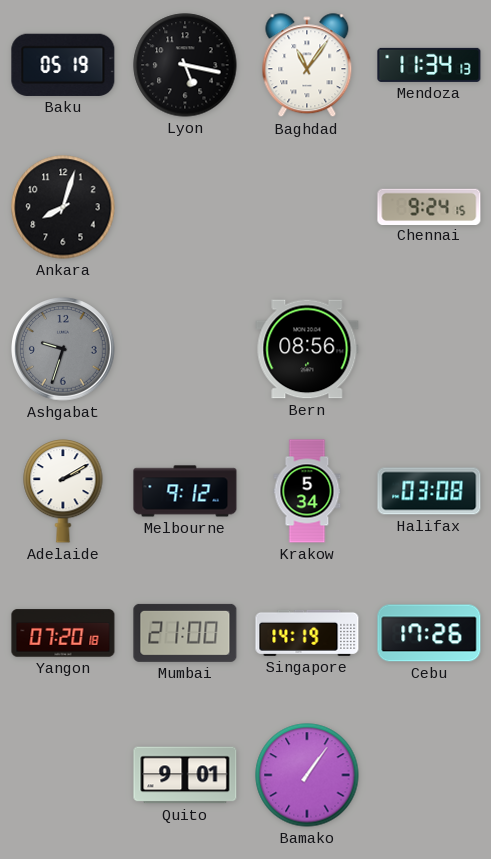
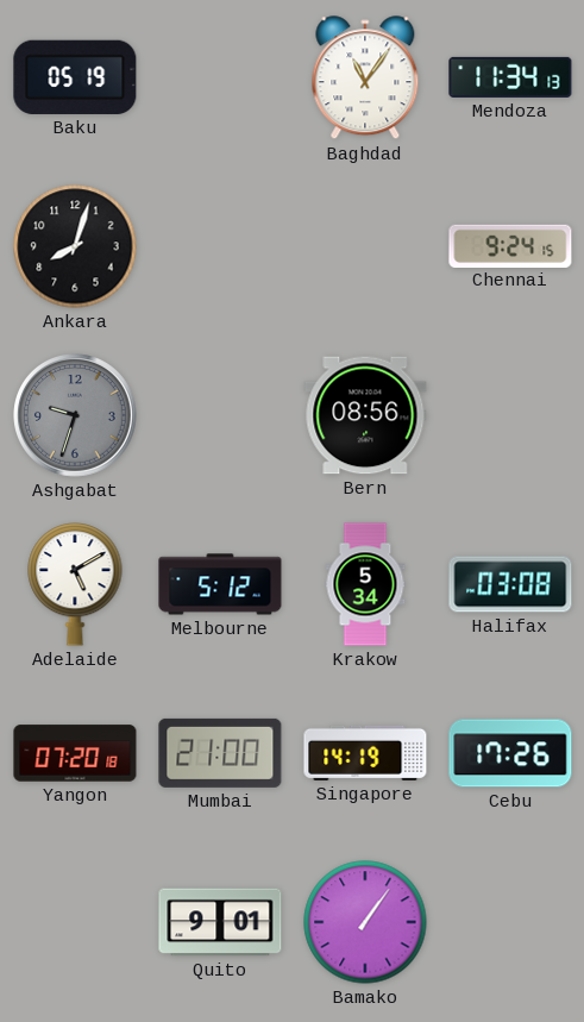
Lyon: 5:17 -> none
Adelaide: 2:10 -> 5:10
Melbourne: 9:12 -> 5:12
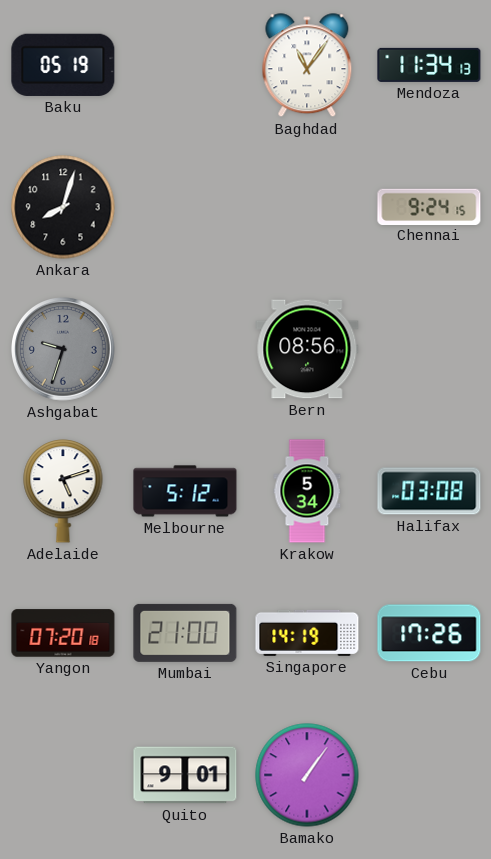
Adelaide: 5:10 -> 5:12
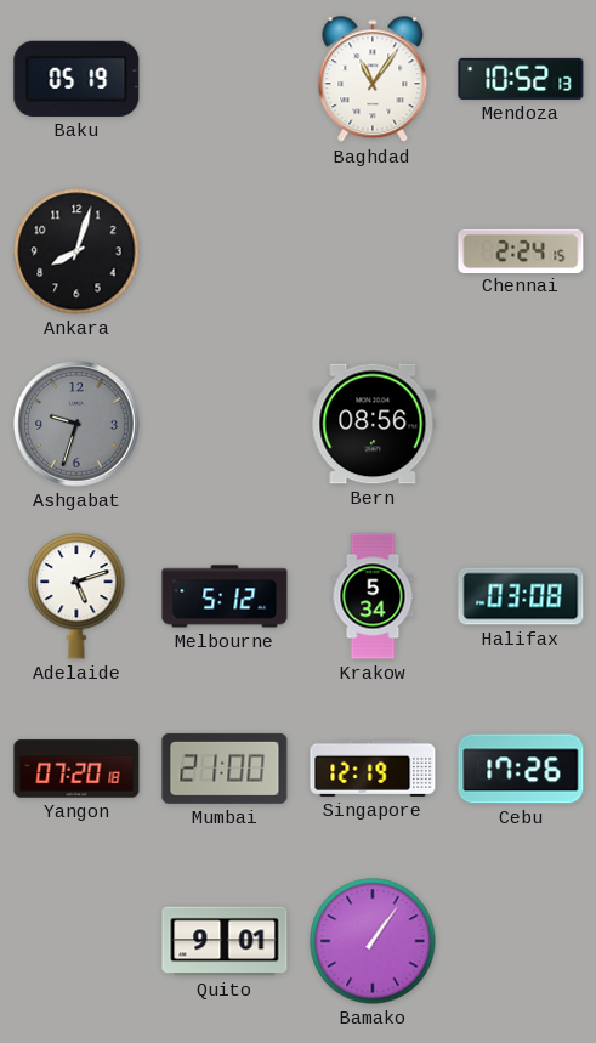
Mendoza: 11:34 -> 10:52
Chennai: 9:24 -> 2:24
Singapore: 14:19 -> 12:19
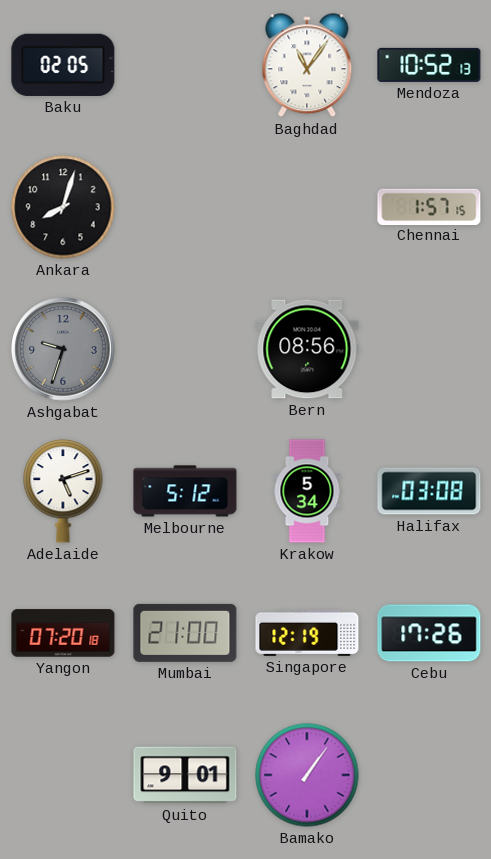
Baku: 05:19 -> 02:05
Chennai: 2:24 -> 1:57
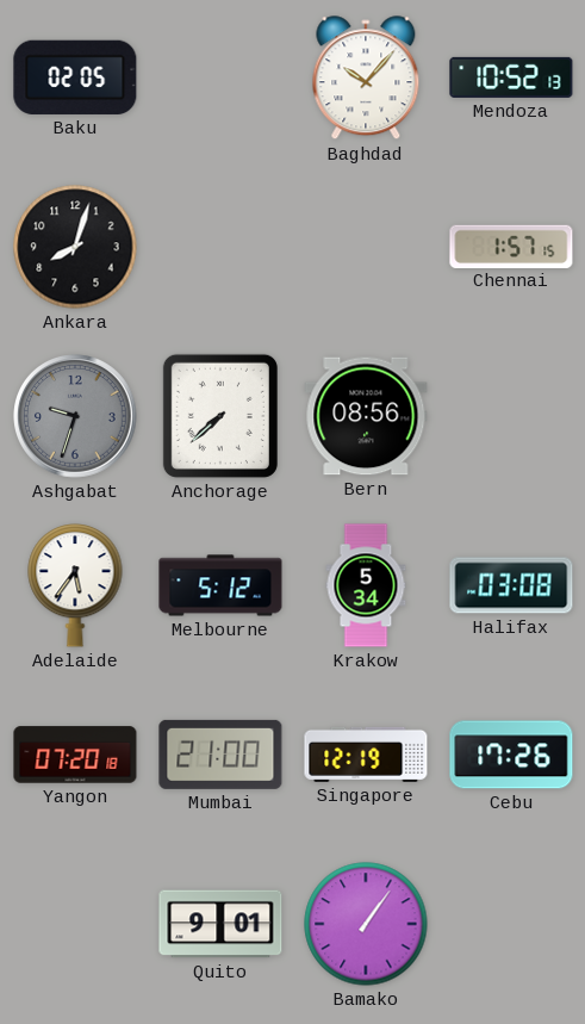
Baghdad: 11:06 -> 10:07
Anchorage: none -> 7:38
Adelaide: 5:12 -> 5:36
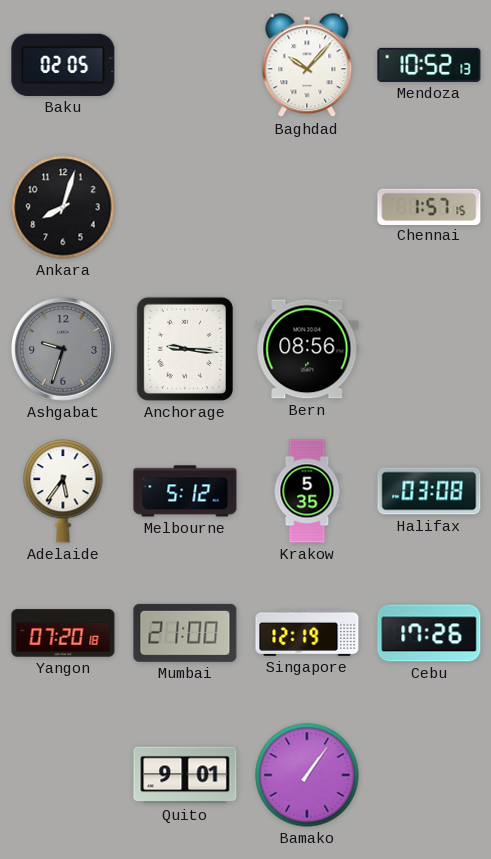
Anchorage: 7:38 -> 9:16
Krakow: 5:34 -> 5:35
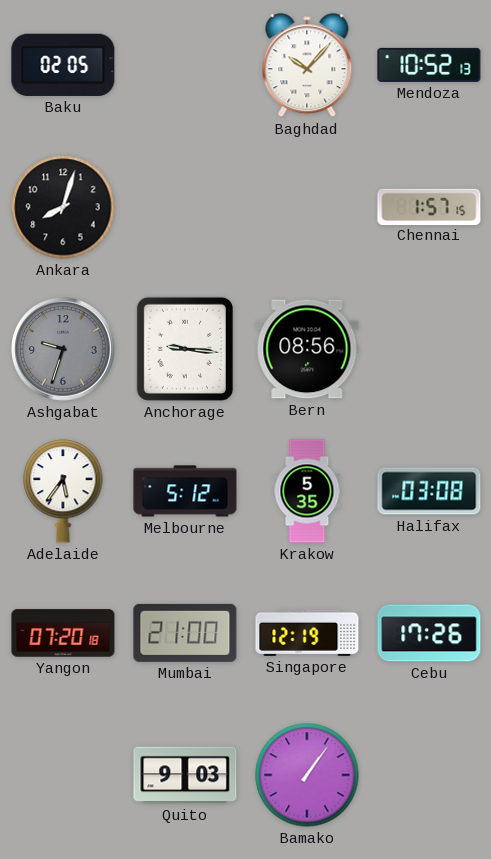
Quito: 9:01 -> 9:03
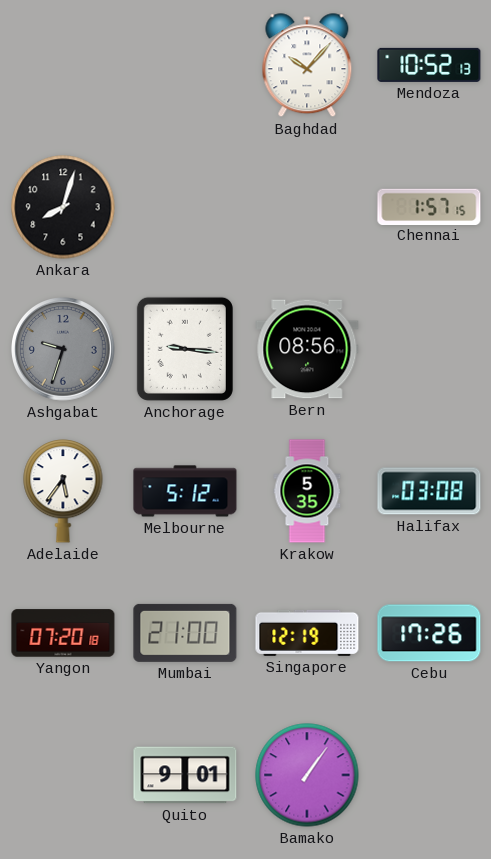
Baku: 02:05 -> none
Quito: 9:03 -> 9:01
